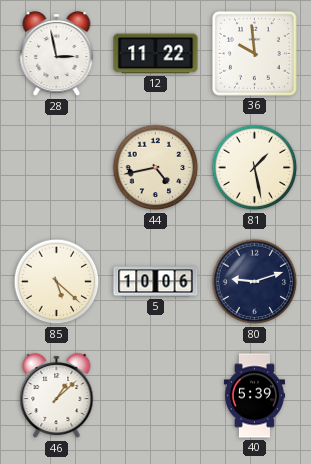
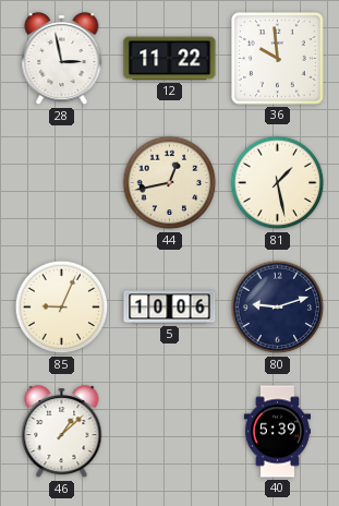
44: 4:43 -> 12:43
85: 5:22 -> 9:04
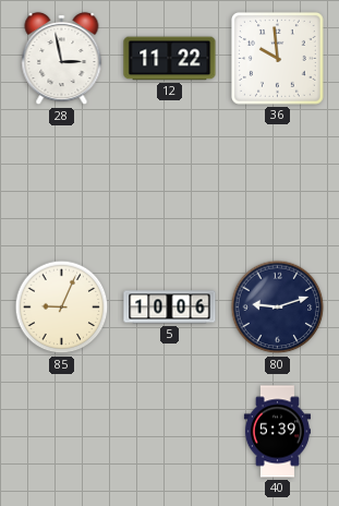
44: 12:43 -> none
81: 1:28 -> none
46: 1:08 -> none
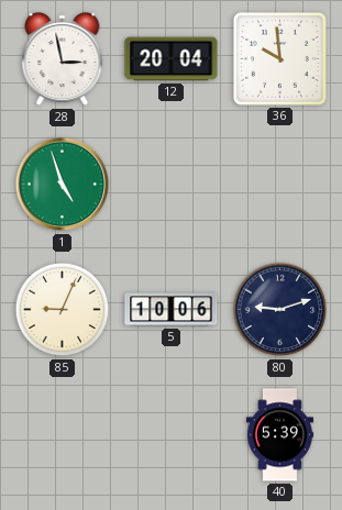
12: 11:22 -> 20:04
1: none -> 4:57
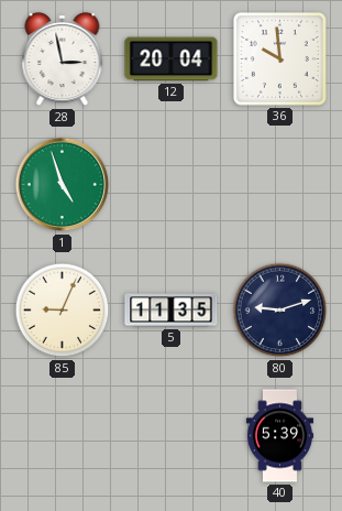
5: 10:06 -> 11:35
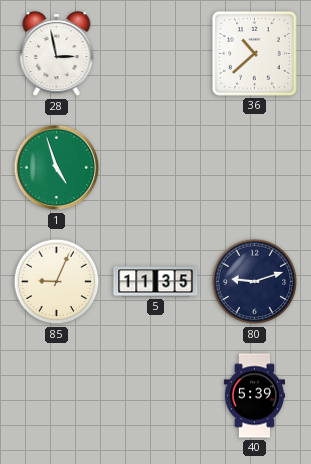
12: 20:04 -> none
36: 9:59 -> 10:38
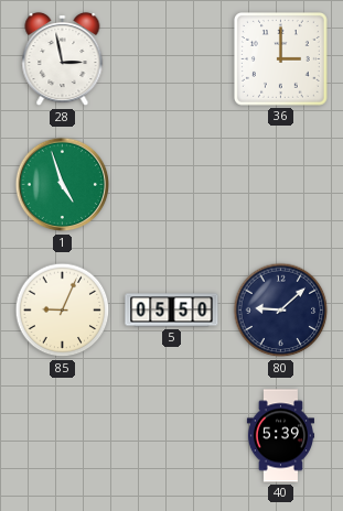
36: 10:38 -> 3:00
5: 11:35 -> 05:50
80: 9:12 -> 9:08
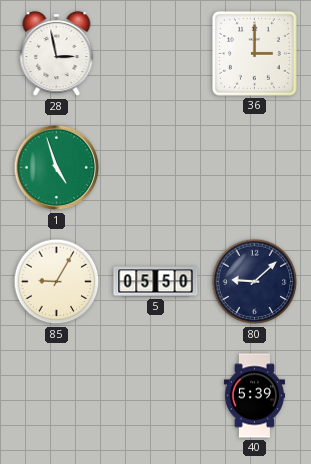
85: 9:04 -> 9:05
